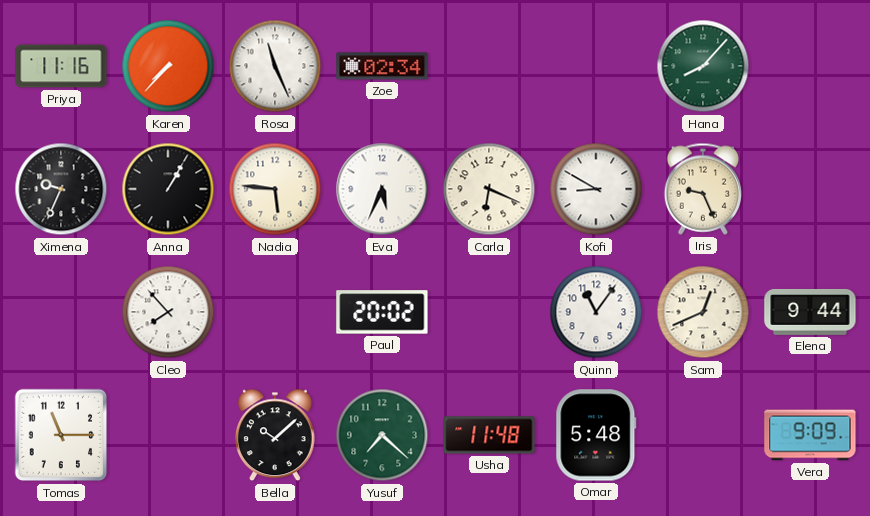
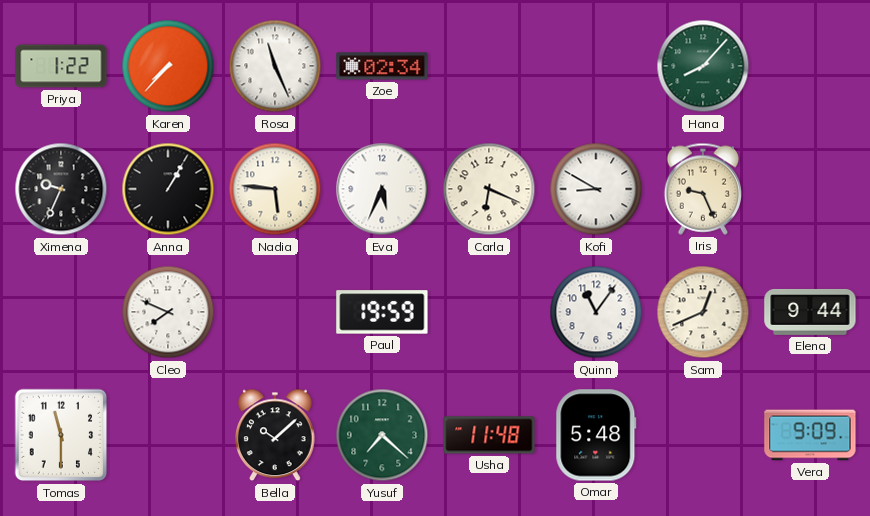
Priya: 11:16 -> 1:22
Cleo: 7:53 -> 7:49
Paul: 20:02 -> 19:59
Tomas: 11:15 -> 11:30
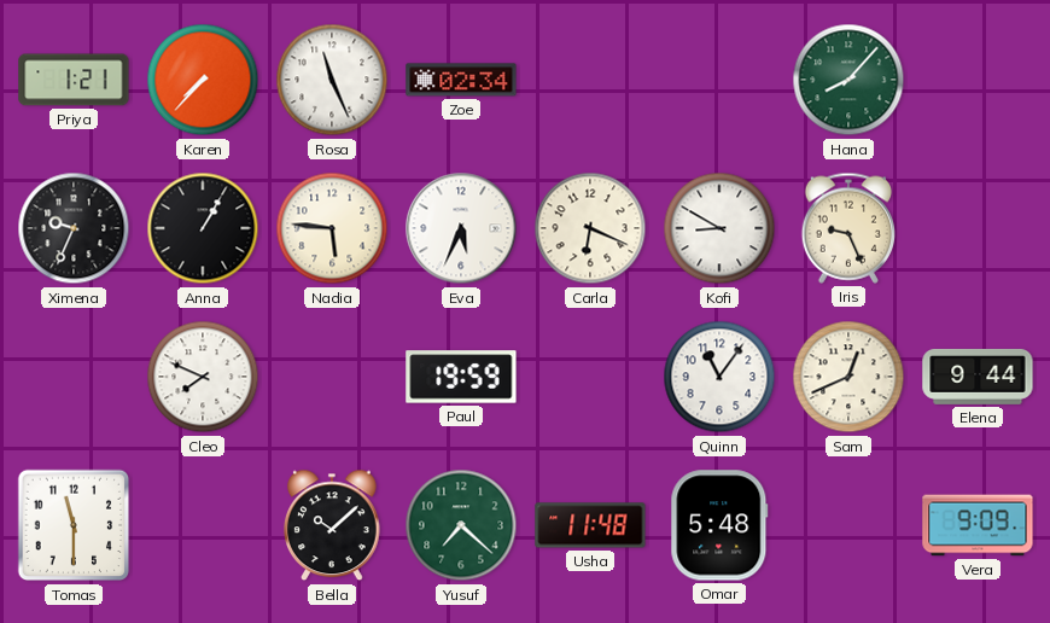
Priya: 1:22 -> 1:21
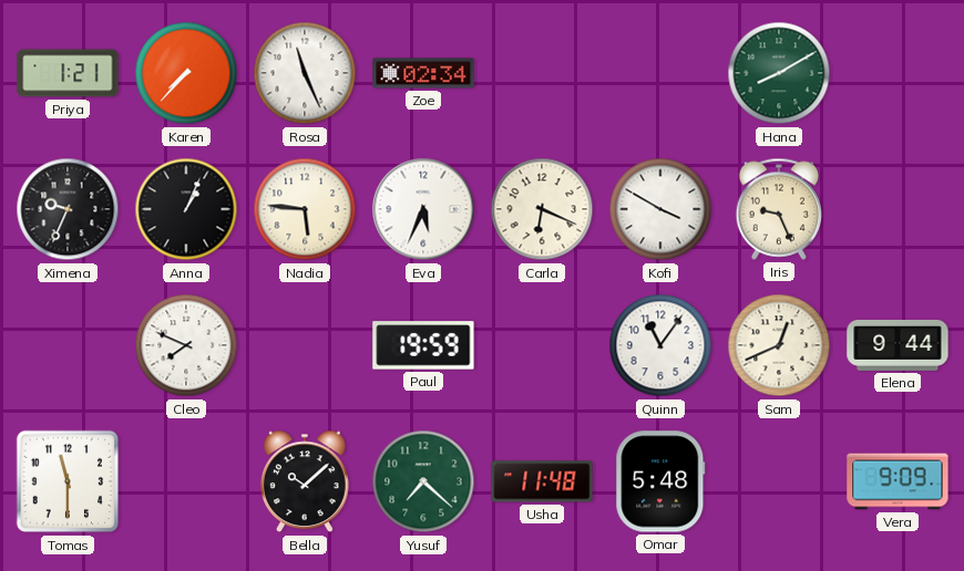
Hana: 8:07 -> 8:10
Anna: 1:05 -> 1:04
Kofi: 8:50 -> 3:50
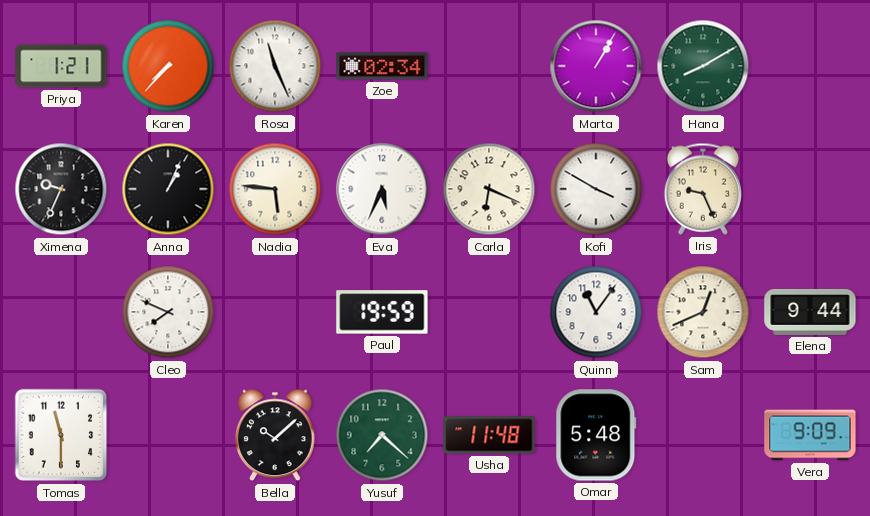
Marta: none -> 1:05
